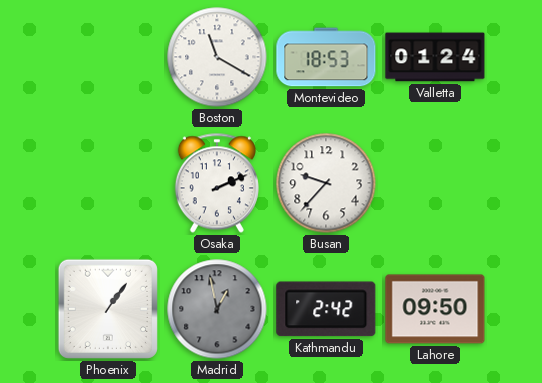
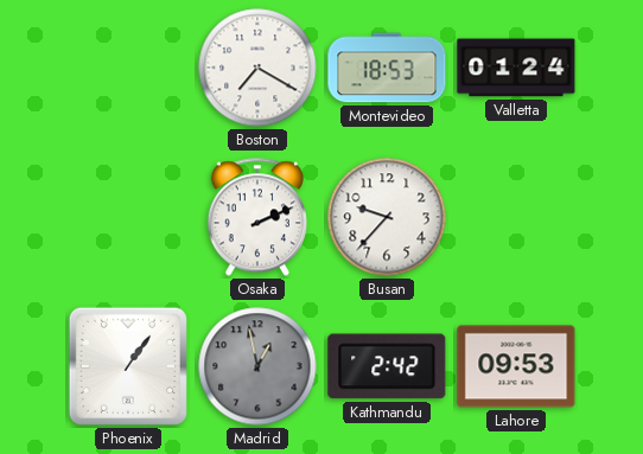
Boston: 11:20 -> 7:20
Lahore: 09:50 -> 09:53
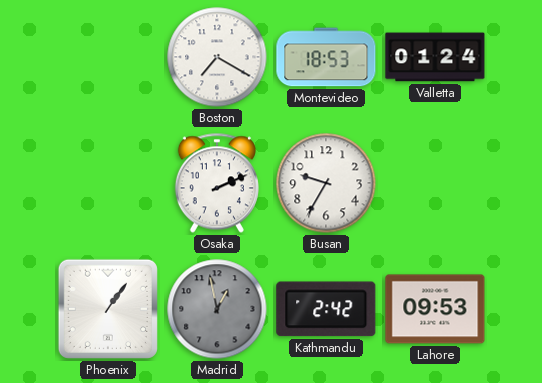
Busan: 9:37 -> 9:35
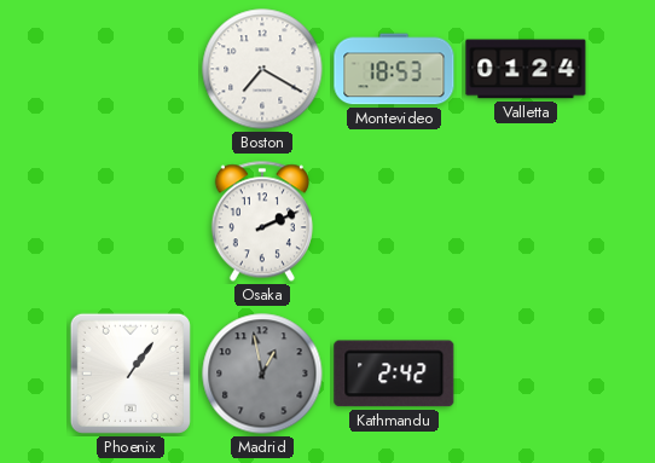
Busan: 9:35 -> none
Lahore: 09:53 -> none
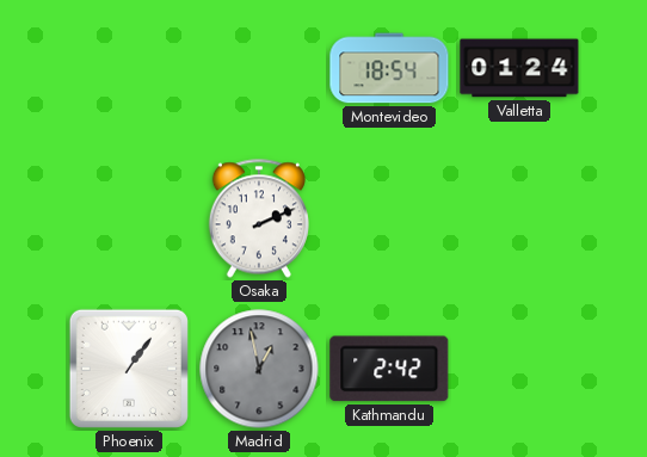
Boston: 7:20 -> none
Montevideo: 18:53 -> 18:54
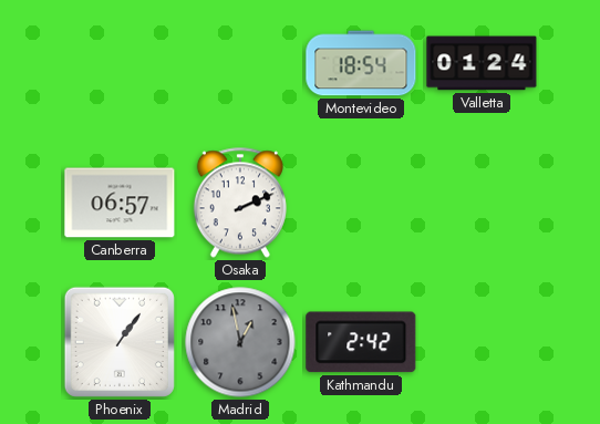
Canberra: none -> 06:57
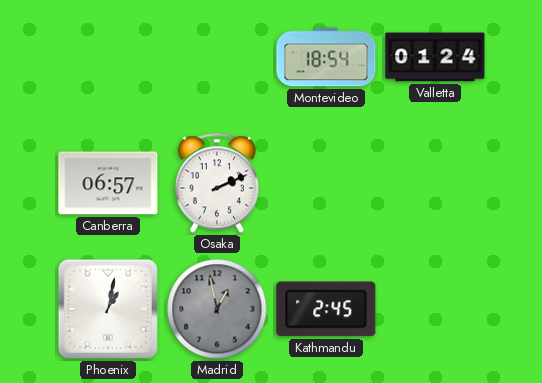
Phoenix: 1:06 -> 1:02
Kathmandu: 2:42 -> 2:45
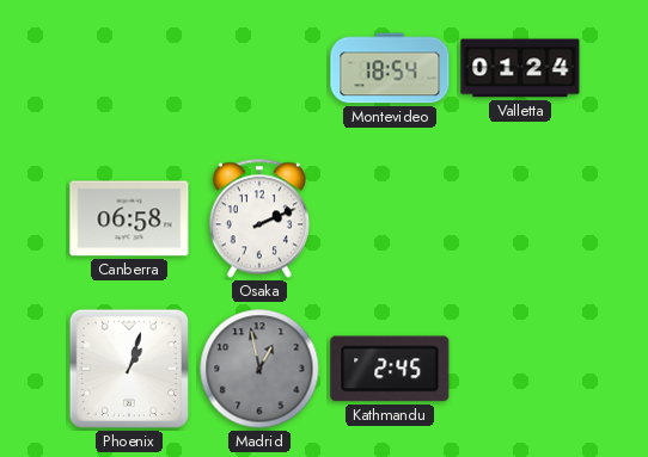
Canberra: 06:57 -> 06:58
Phoenix: 1:02 -> 1:03
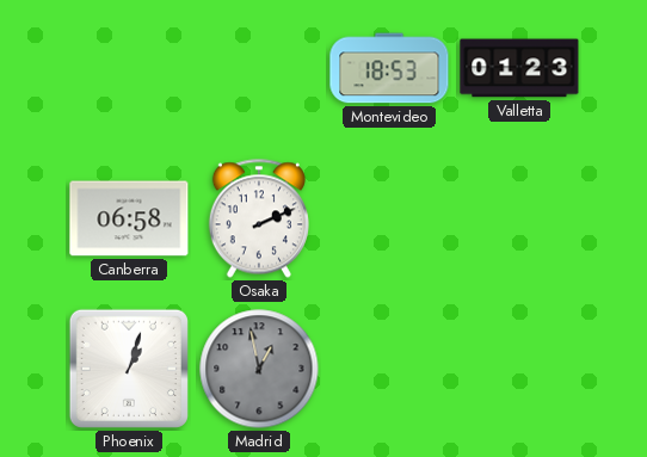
Montevideo: 18:54 -> 18:53
Valletta: 01:24 -> 01:23
Kathmandu: 2:45 -> none
